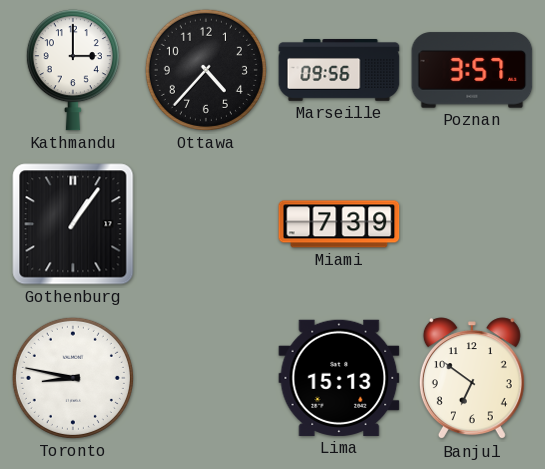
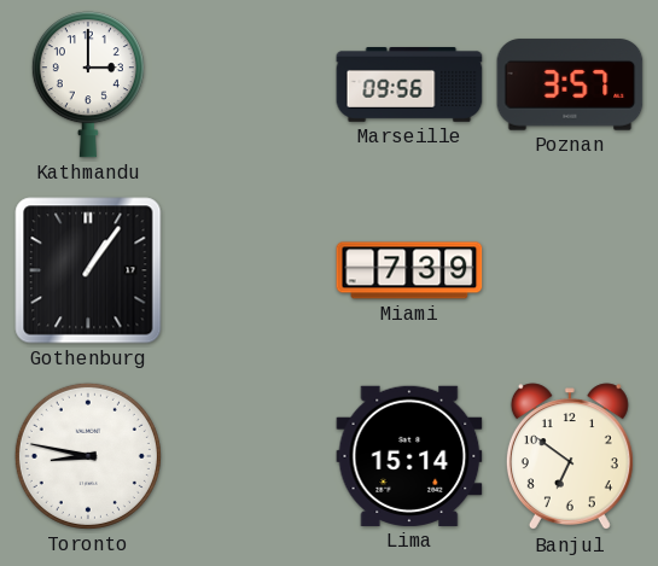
Ottawa: 4:37 -> none
Lima: 15:13 -> 15:14
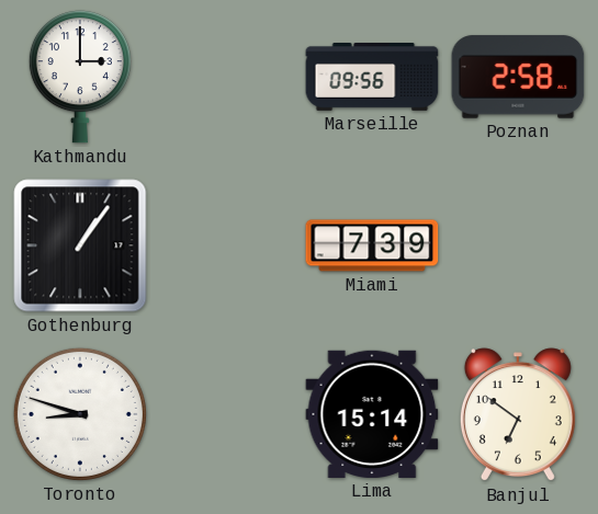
Poznan: 3:57 -> 2:58
Toronto: 8:47 -> 8:48
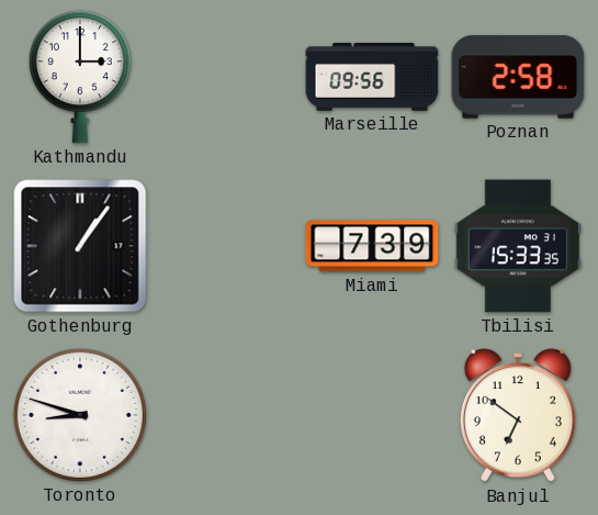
Tbilisi: none -> 15:33
Lima: 15:14 -> none
